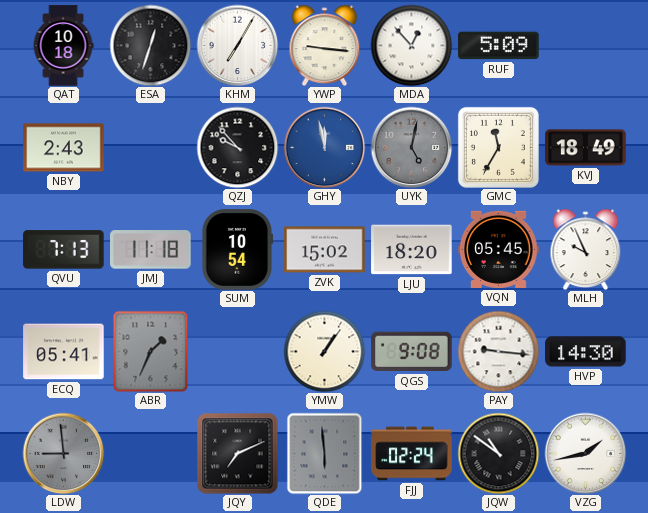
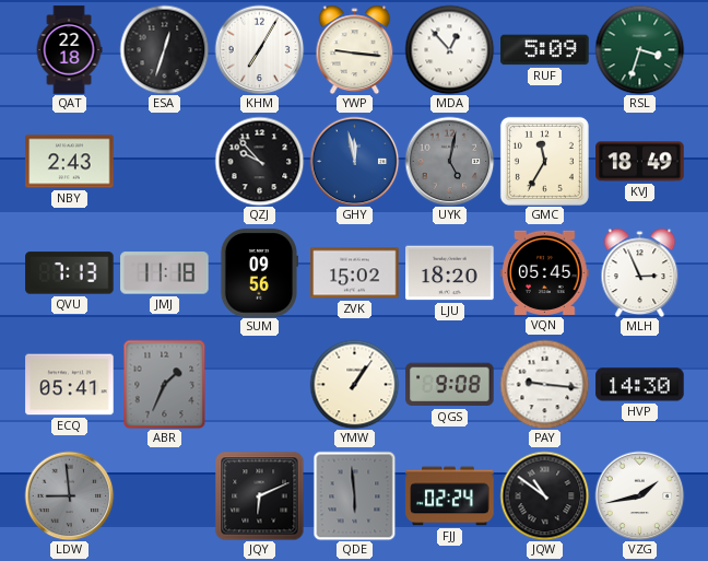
QAT: 10:18 -> 22:18
RSL: none -> 3:33
SUM: 10:54 -> 09:56
MLH: 9:56 -> 2:56
JQY: 7:11 -> 6:11
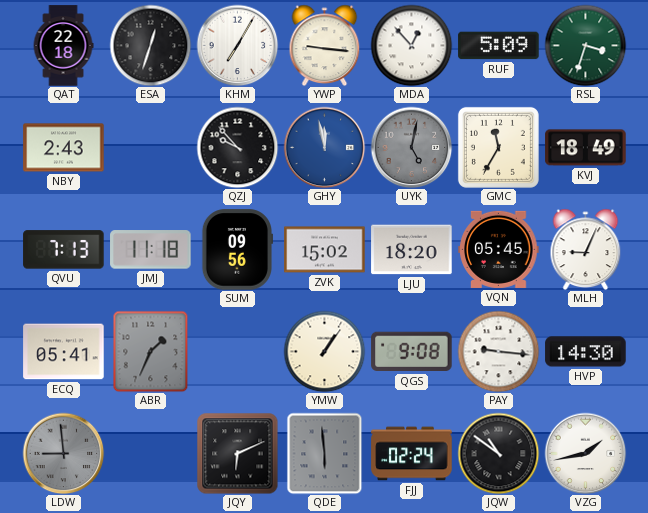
MLH: 2:56 -> 9:04
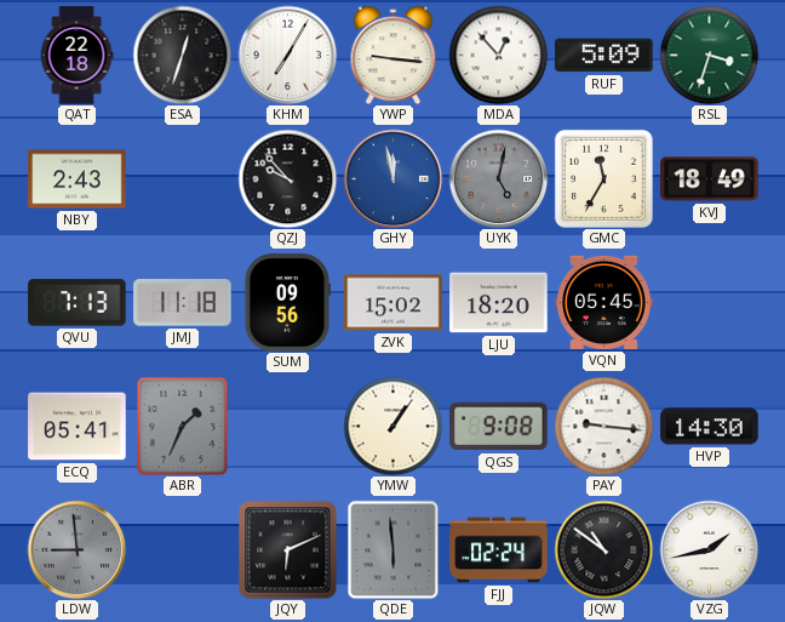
MLH: 9:04 -> none
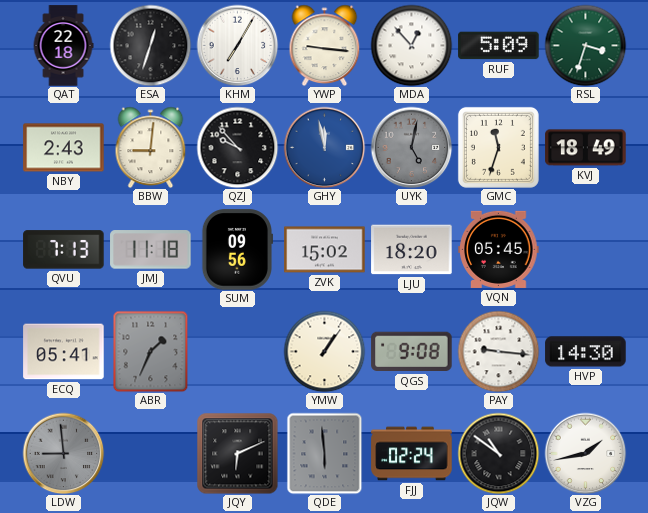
BBW: none -> 9:01
GMC: 11:35 -> 11:33
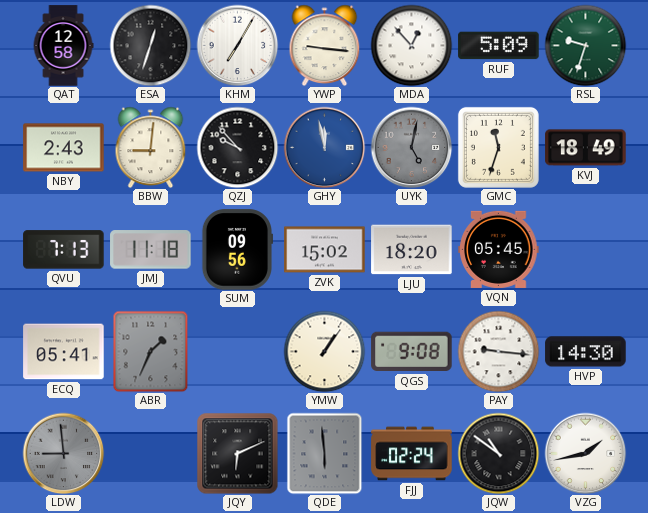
QAT: 22:18 -> 12:58
RSL: 3:33 -> 9:33
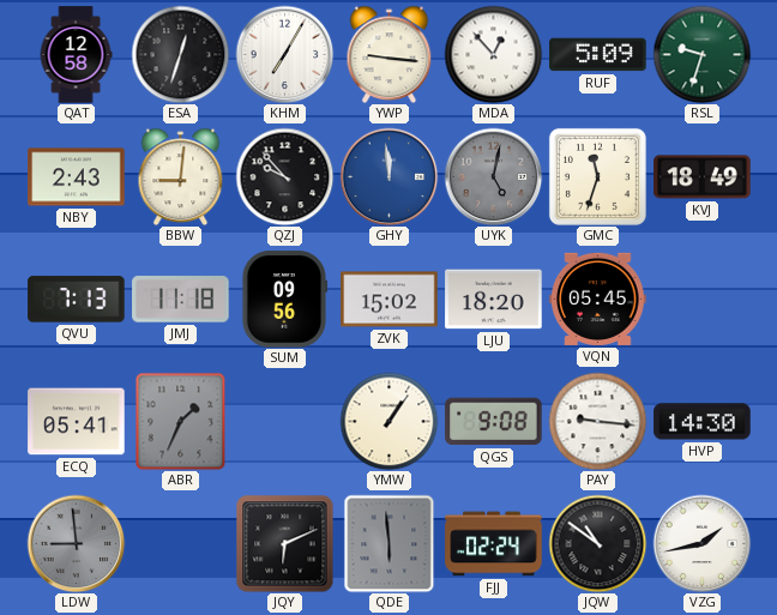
GHY: 11:58 -> 11:59
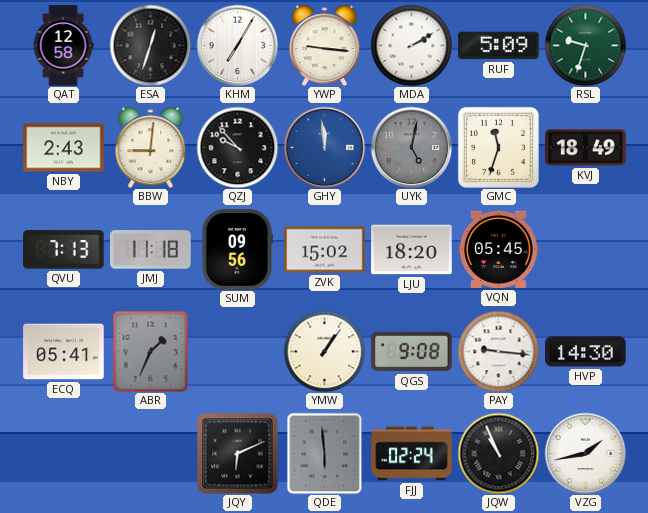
MDA: 12:53 -> 2:10
LDW: 8:59 -> none
JQW: 10:51 -> 10:56
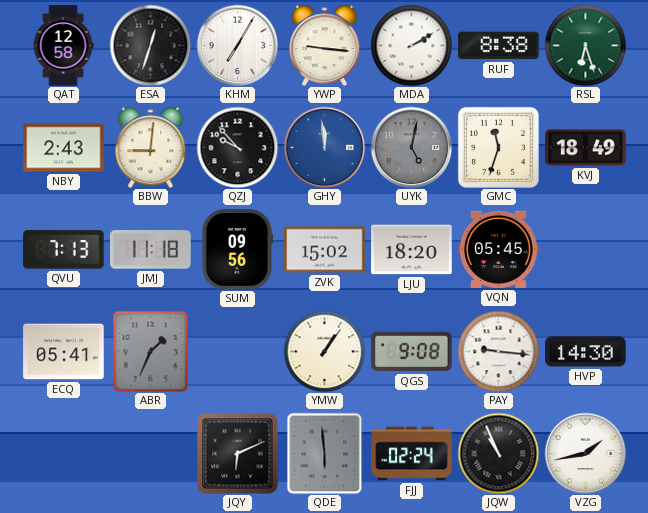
RUF: 5:09 -> 8:38
RSL: 9:33 -> 6:27
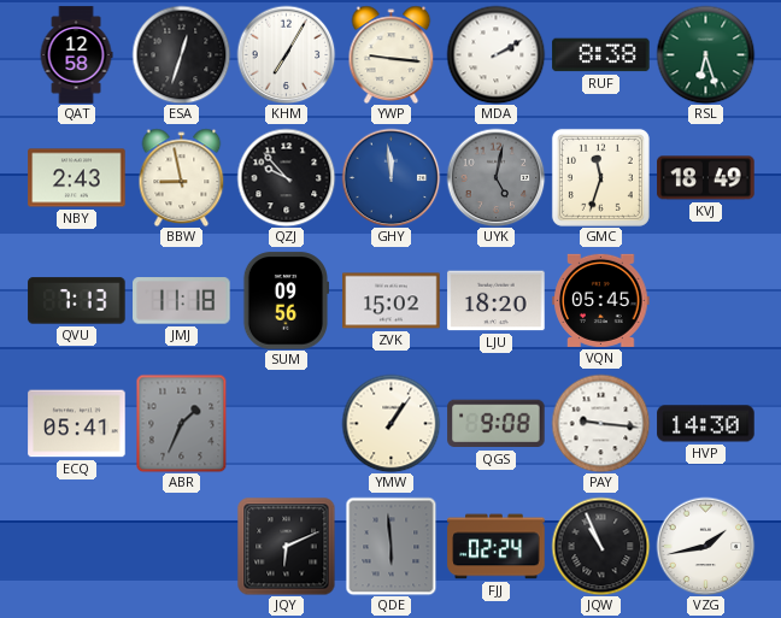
BBW: 9:01 -> 8:58
